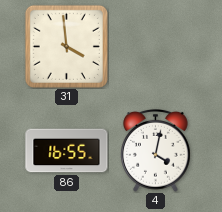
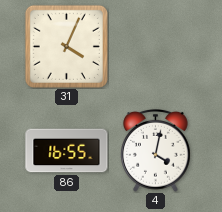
31: 3:59 -> 4:04
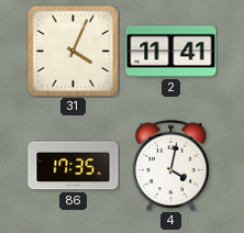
2: none -> 11:41
86: 16:55 -> 17:35
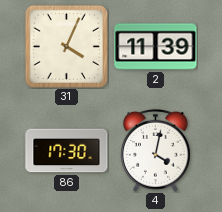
2: 11:41 -> 11:39
86: 17:35 -> 17:30
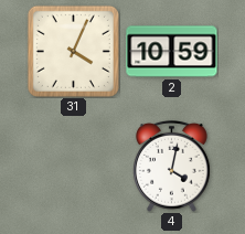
2: 11:39 -> 10:59
86: 17:30 -> none
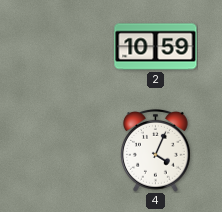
31: 4:04 -> none
4: 4:02 -> 4:04
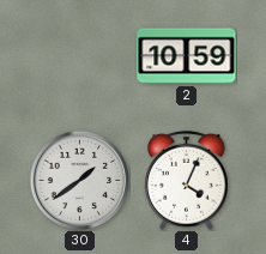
30: none -> 1:39
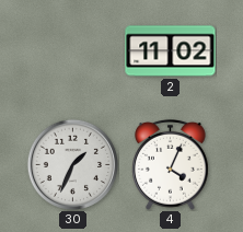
2: 10:59 -> 11:02
30: 1:39 -> 1:34
